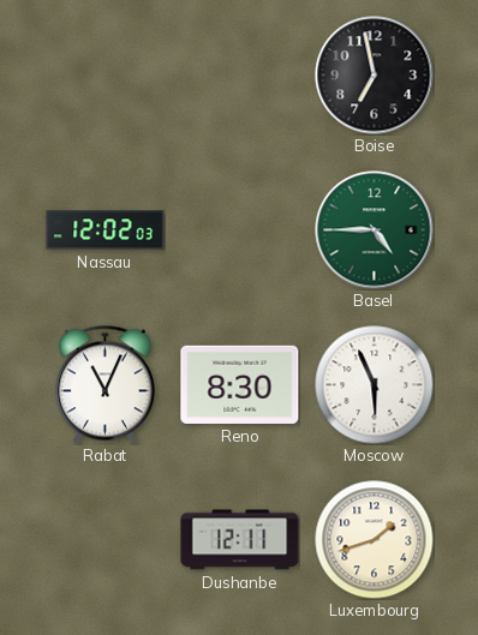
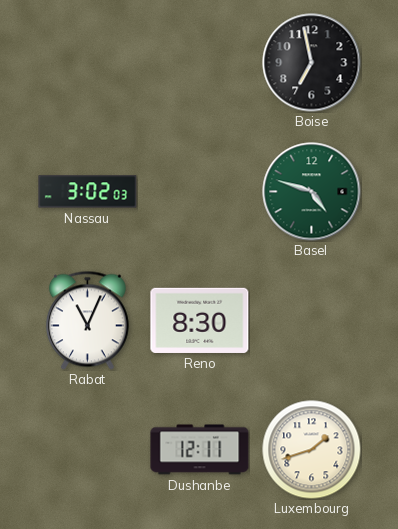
Nassau: 12:02 -> 3:02
Basel: 4:45 -> 4:48
Moscow: 5:56 -> none
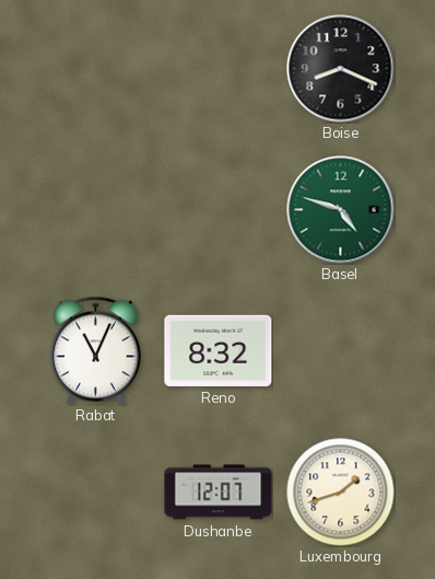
Boise: 6:58 -> 8:19
Nassau: 3:02 -> none
Reno: 8:30 -> 8:32
Dushanbe: 12:11 -> 12:07
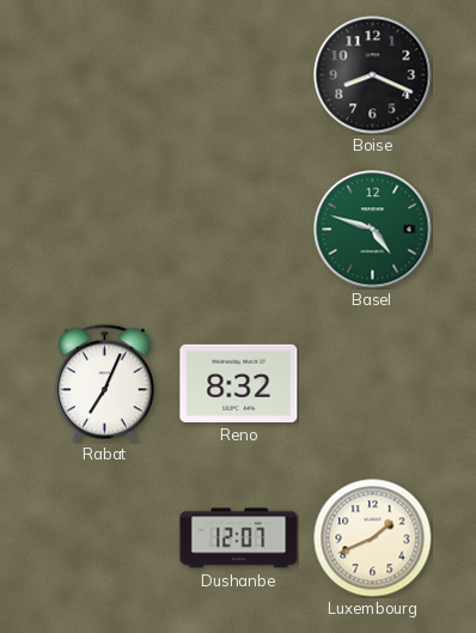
Rabat: 11:04 -> 7:04
Luxembourg: 1:42 -> 1:41
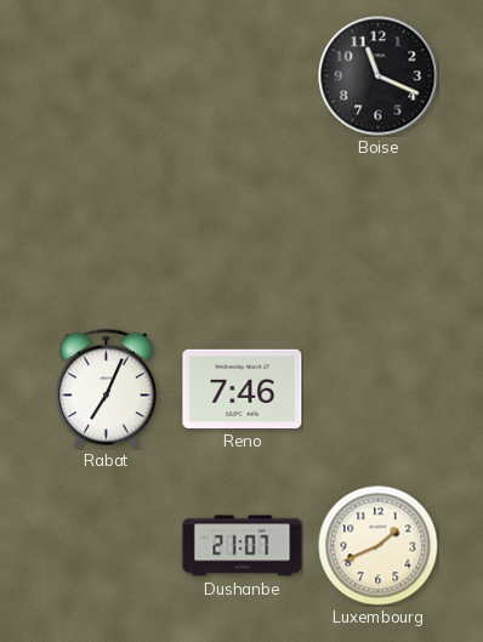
Boise: 8:19 -> 11:19
Basel: 4:48 -> none
Reno: 8:32 -> 7:46
Dushanbe: 12:07 -> 21:07
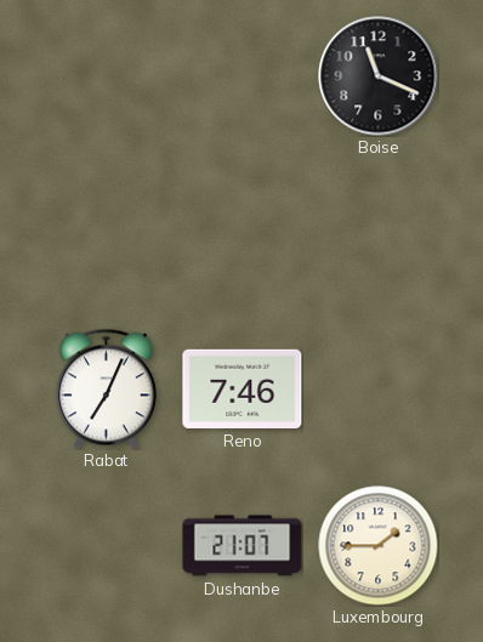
Luxembourg: 1:41 -> 1:45
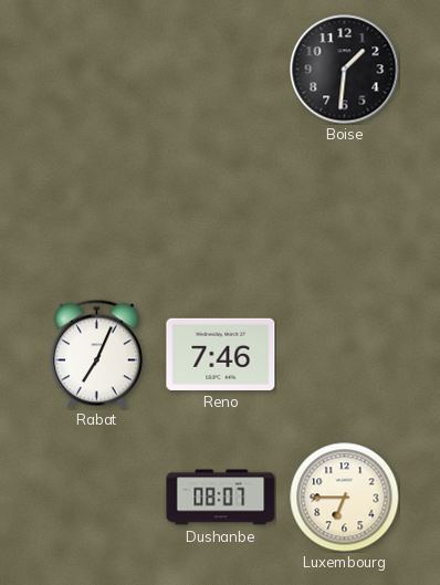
Boise: 11:19 -> 1:31
Dushanbe: 21:07 -> 08:07
Luxembourg: 1:45 -> 6:45
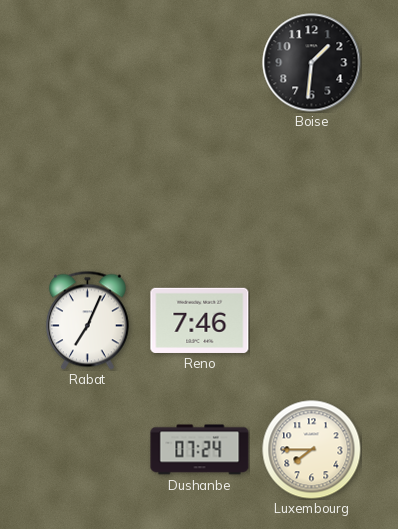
Dushanbe: 08:07 -> 07:24
Luxembourg: 6:45 -> 7:45
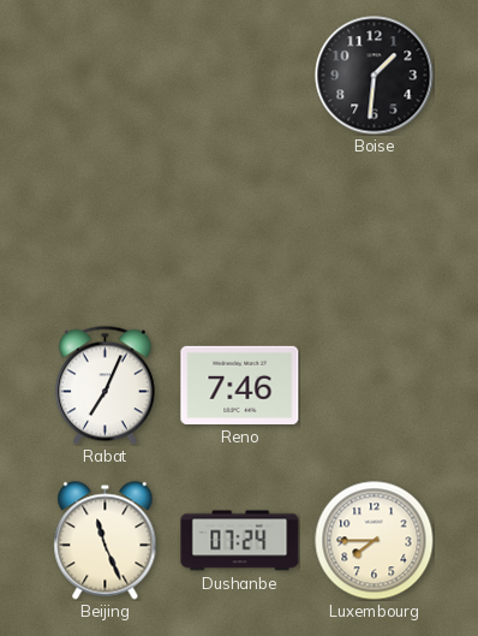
Beijing: none -> 11:26
